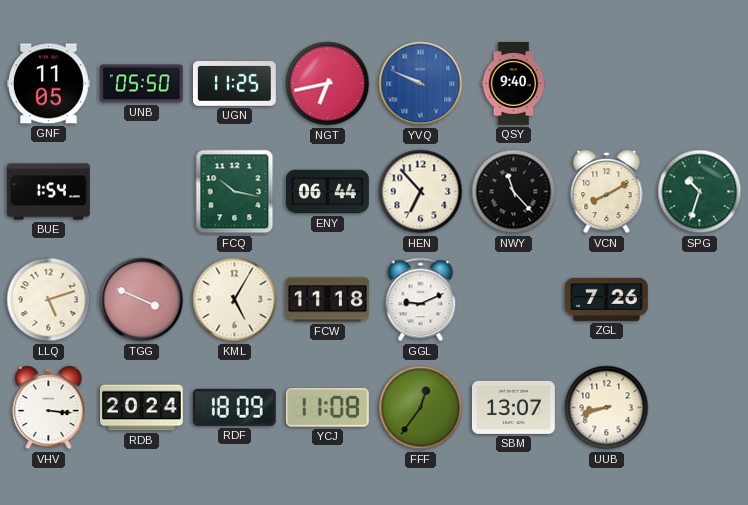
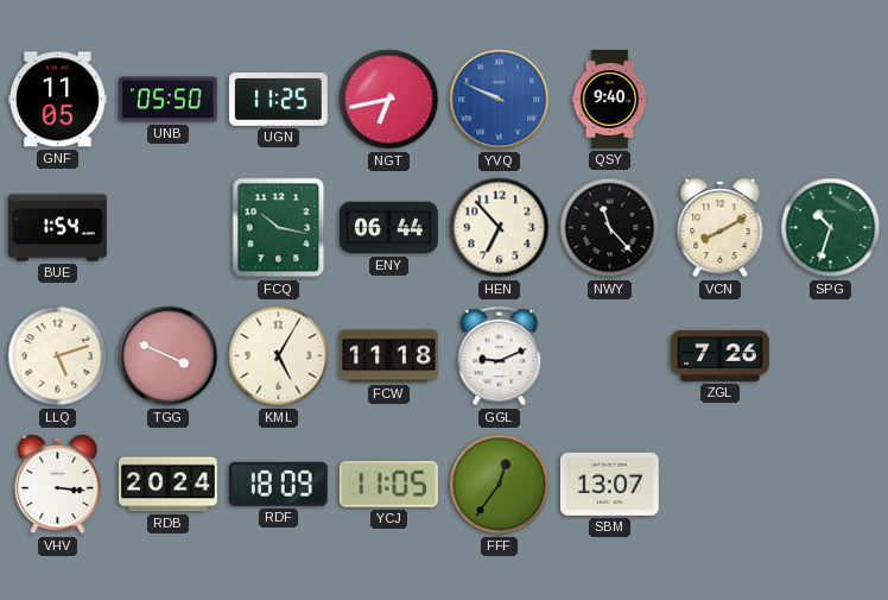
YCJ: 11:08 -> 11:05
UUB: 8:42 -> none
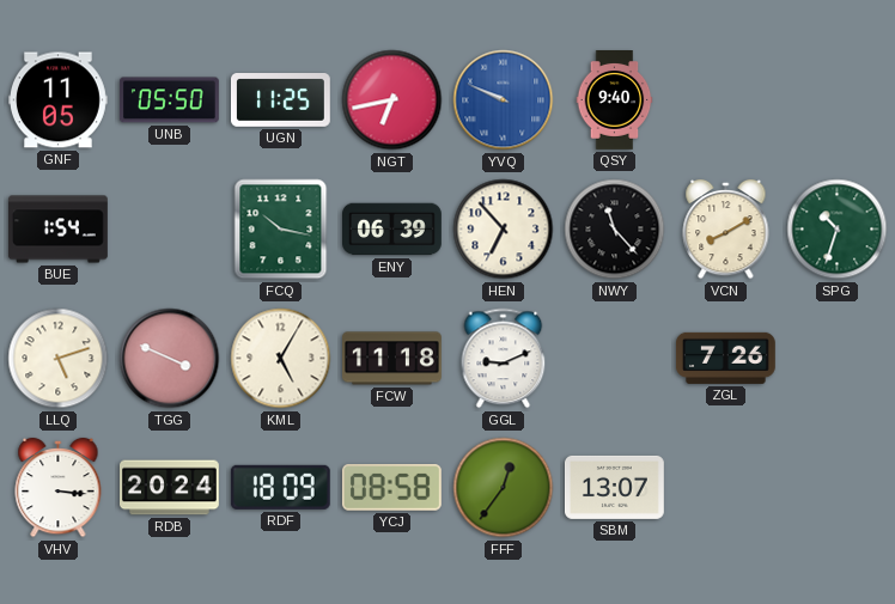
ENY: 06:44 -> 06:39
YCJ: 11:05 -> 08:58
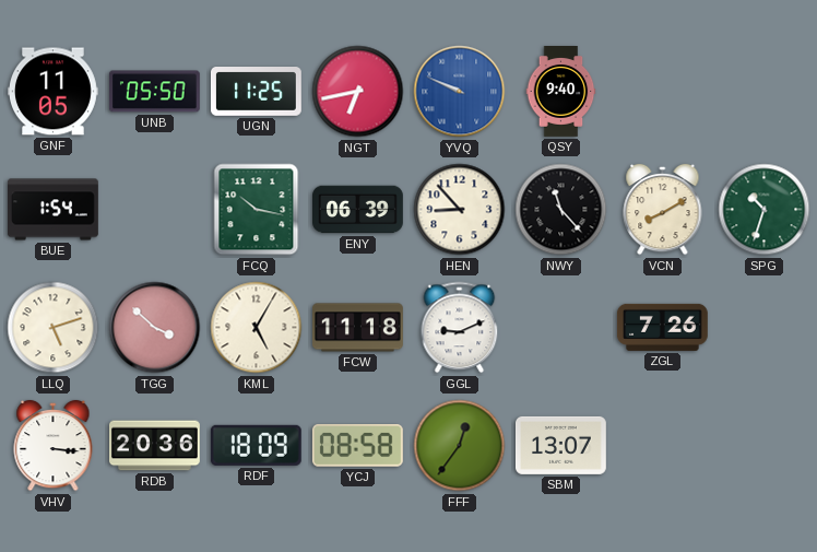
HEN: 6:53 -> 8:53
TGG: 3:49 -> 3:52
RDB: 20:24 -> 20:36
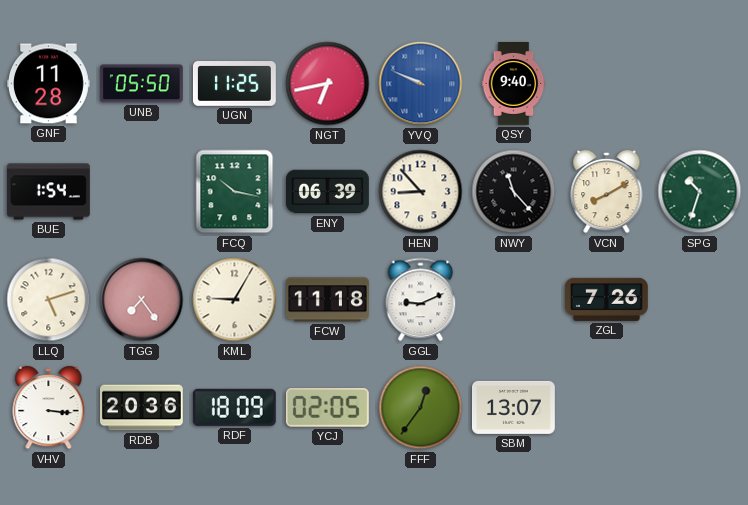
GNF: 11:05 -> 11:28
TGG: 3:52 -> 7:24
KML: 5:05 -> 9:05
YCJ: 08:58 -> 02:05
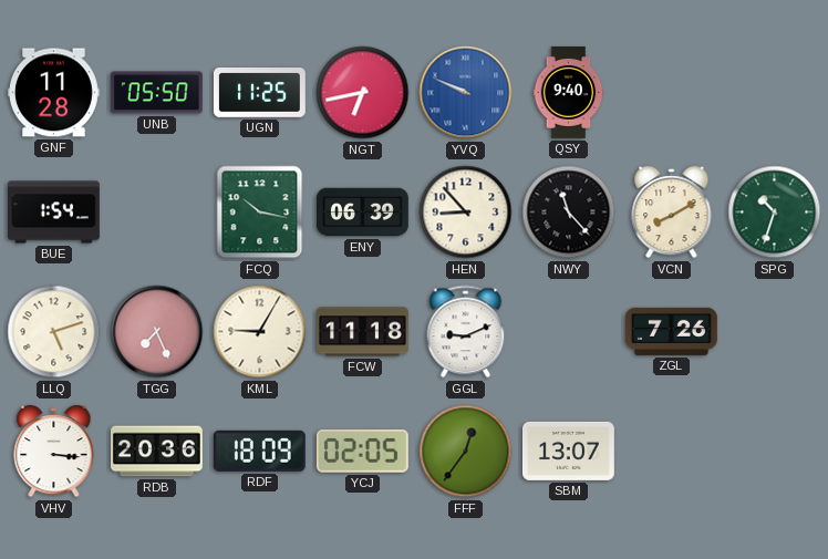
TGG: 7:24 -> 7:26
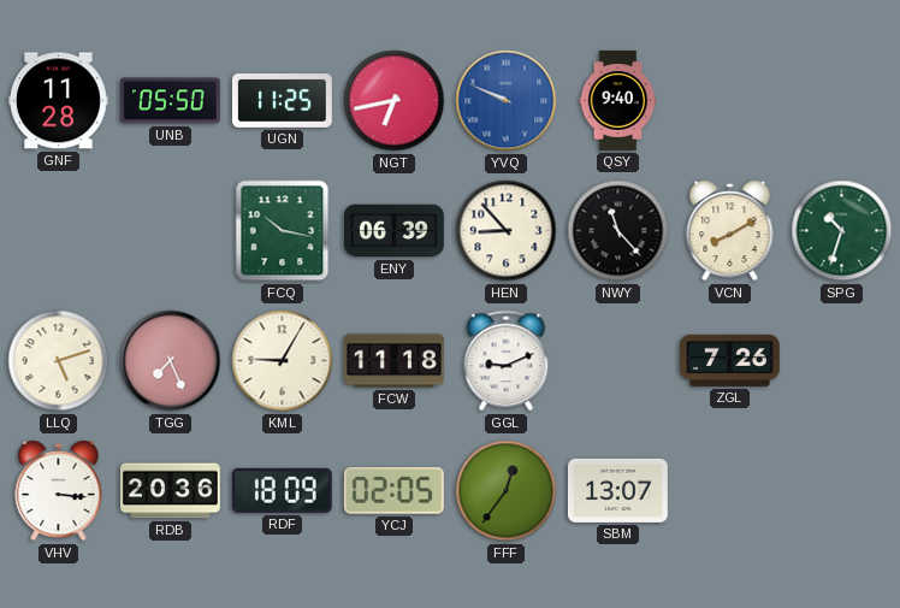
BUE: 1:54 -> none
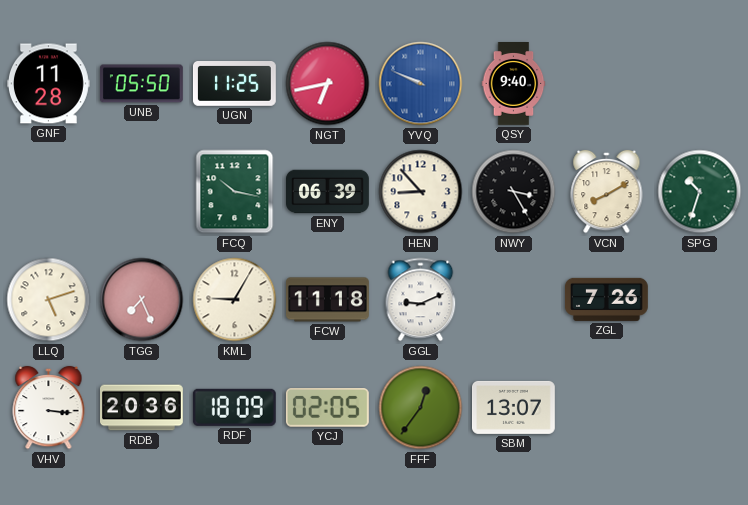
NWY: 11:23 -> 3:25
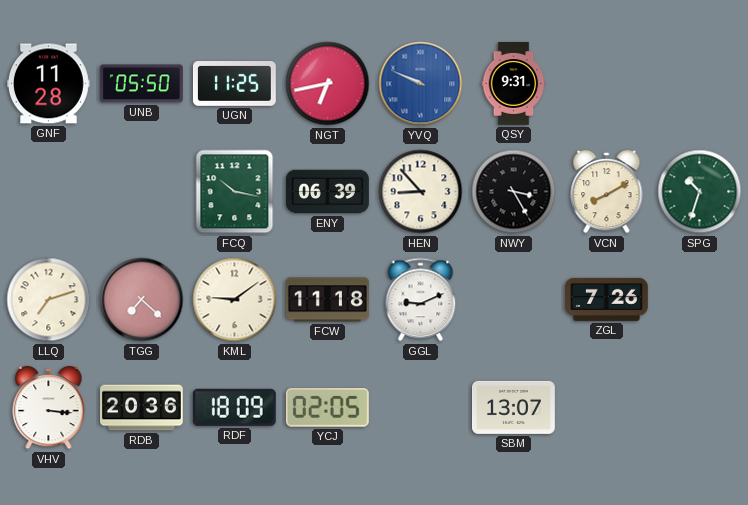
QSY: 9:40 -> 9:31
LLQ: 5:12 -> 7:12
TGG: 7:26 -> 7:22
KML: 9:05 -> 9:09
FFF: 12:36 -> none
